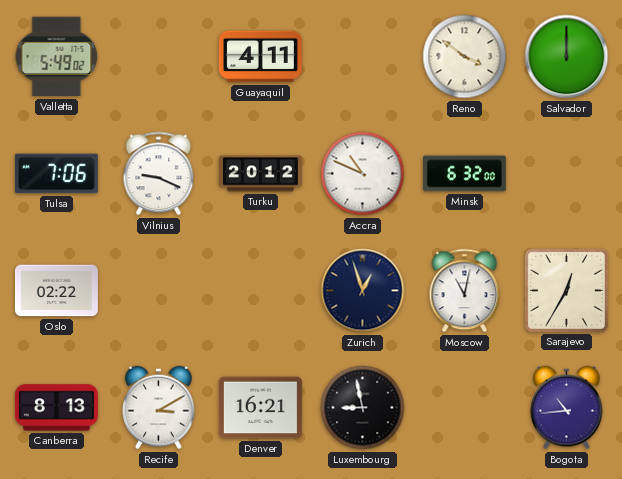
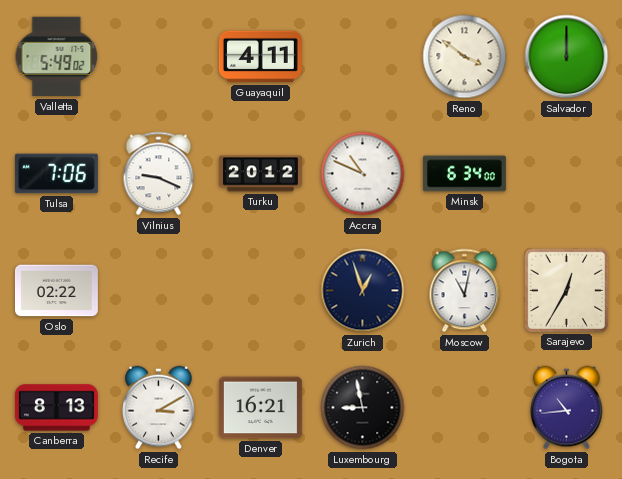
Minsk: 6:32 -> 6:34
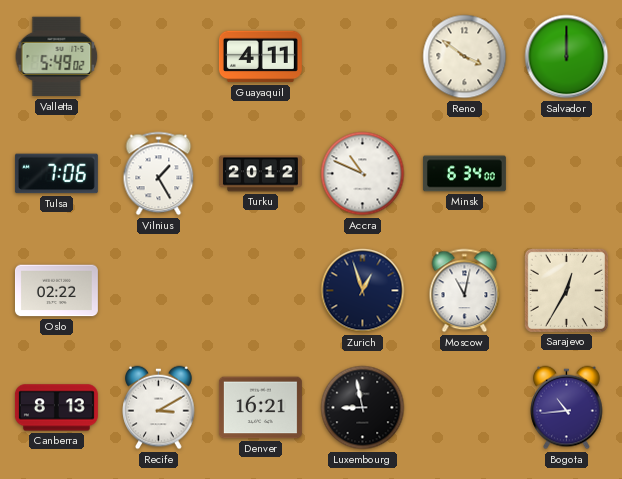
Vilnius: 9:19 -> 1:25
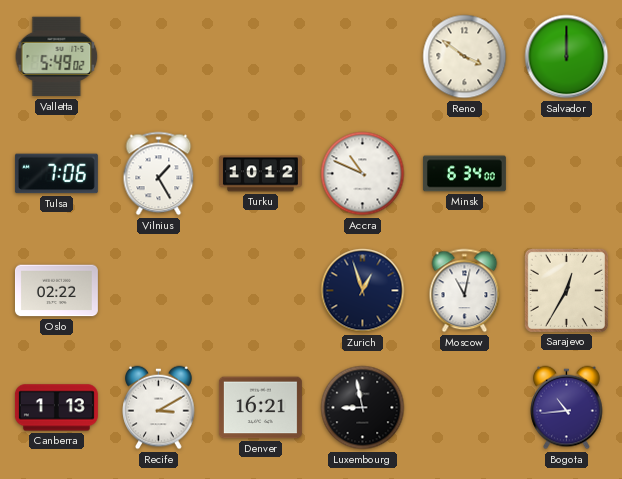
Guayaquil: 4:11 -> none
Turku: 20:12 -> 10:12
Canberra: 8:13 -> 1:13
